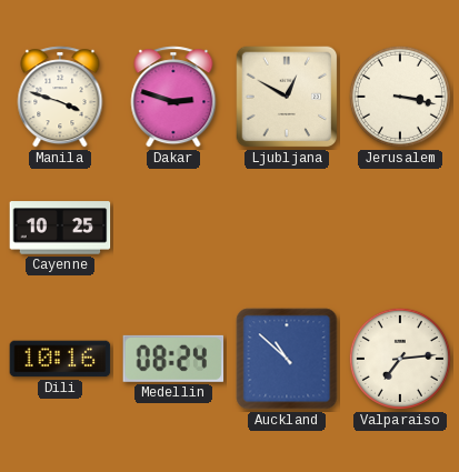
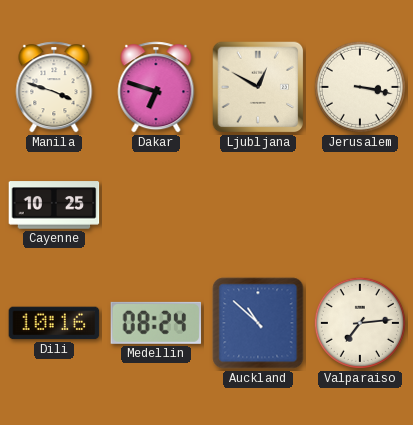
Dakar: 2:48 -> 6:48
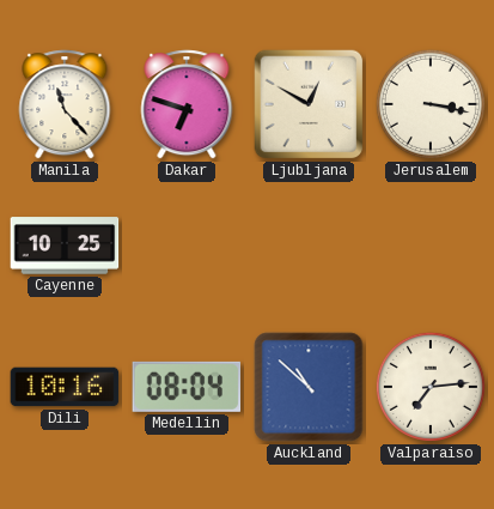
Manila: 3:48 -> 11:23
Medellin: 08:24 -> 08:04
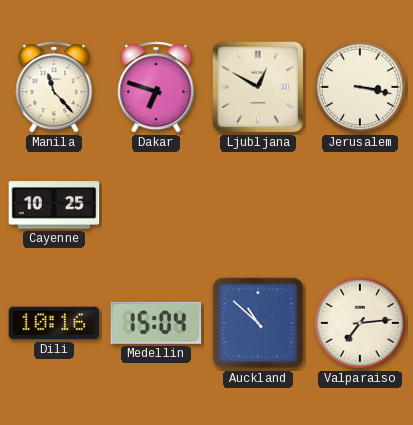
Medellin: 08:04 -> 15:04
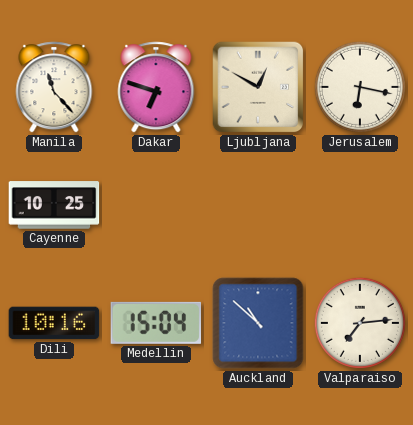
Jerusalem: 3:17 -> 6:17
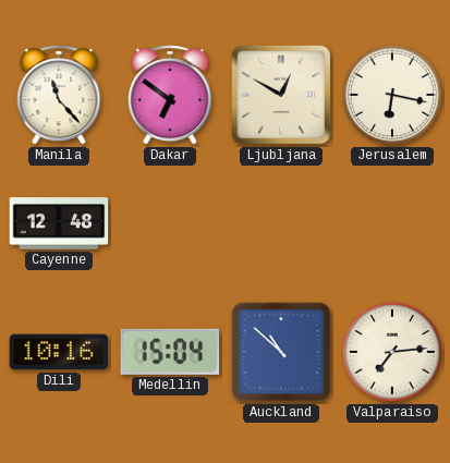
Dakar: 6:48 -> 6:51
Cayenne: 10:25 -> 12:48
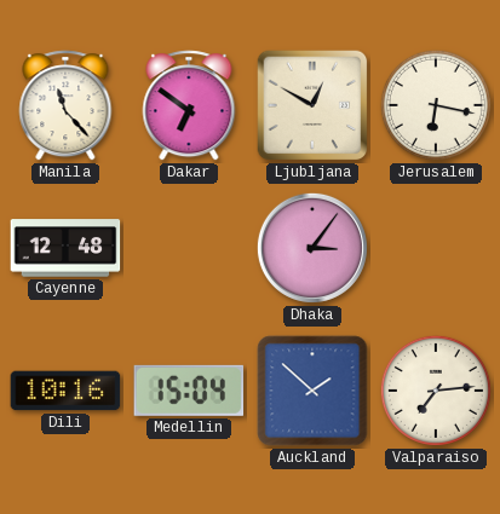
Dhaka: none -> 3:06
Auckland: 10:52 -> 1:52
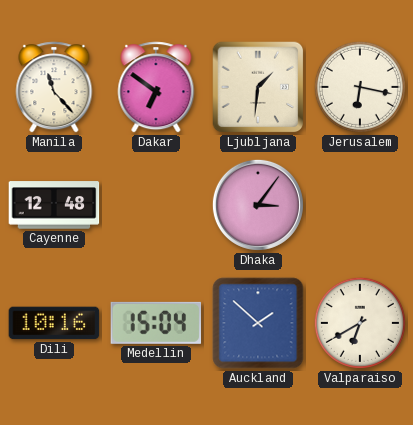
Ljubljana: 12:50 -> 1:31
Valparaiso: 7:14 -> 6:40
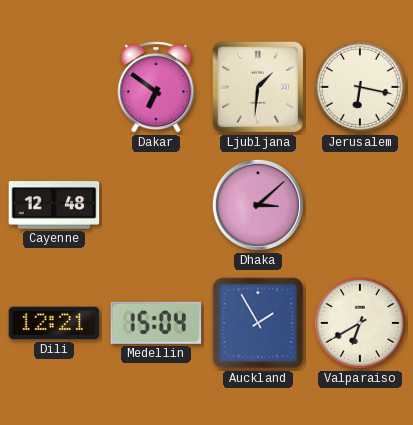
Manila: 11:23 -> none
Dhaka: 3:06 -> 3:08
Dili: 10:16 -> 12:21
Auckland: 1:52 -> 1:55
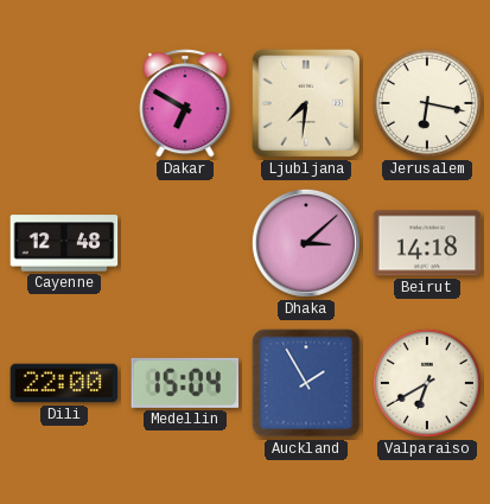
Dakar: 6:51 -> 6:50
Ljubljana: 1:31 -> 7:31
Beirut: none -> 14:18
Dili: 12:21 -> 22:00
